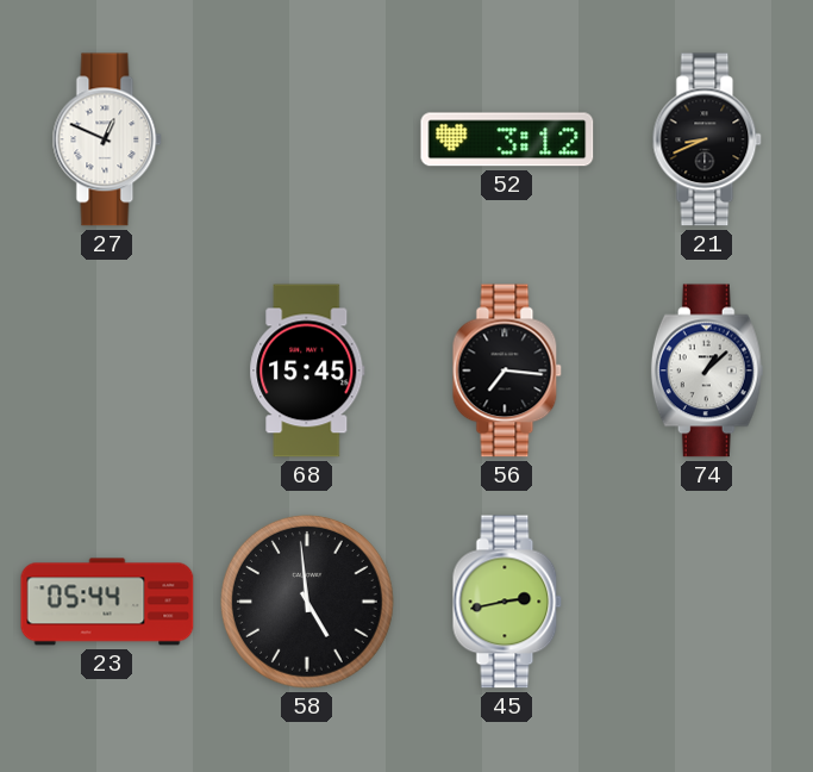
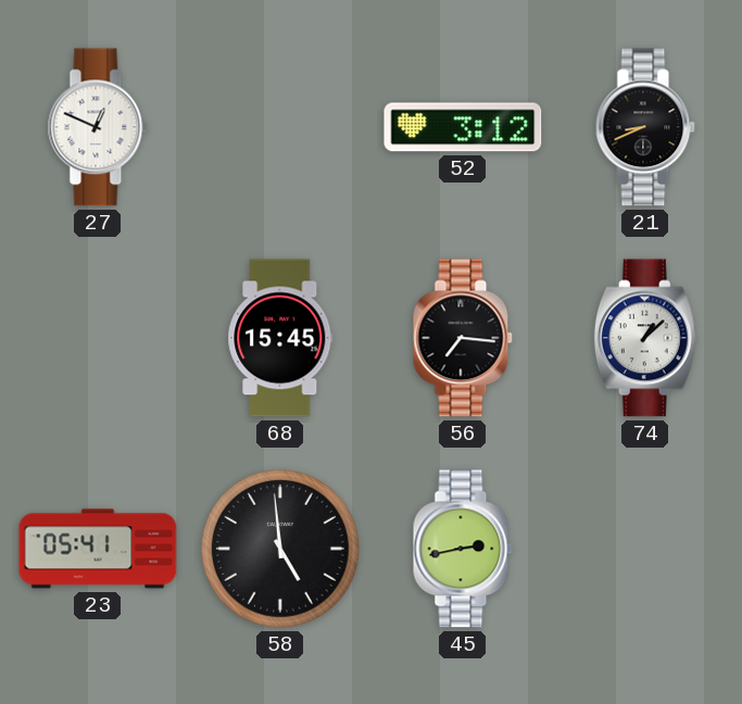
23: 05:44 -> 05:41
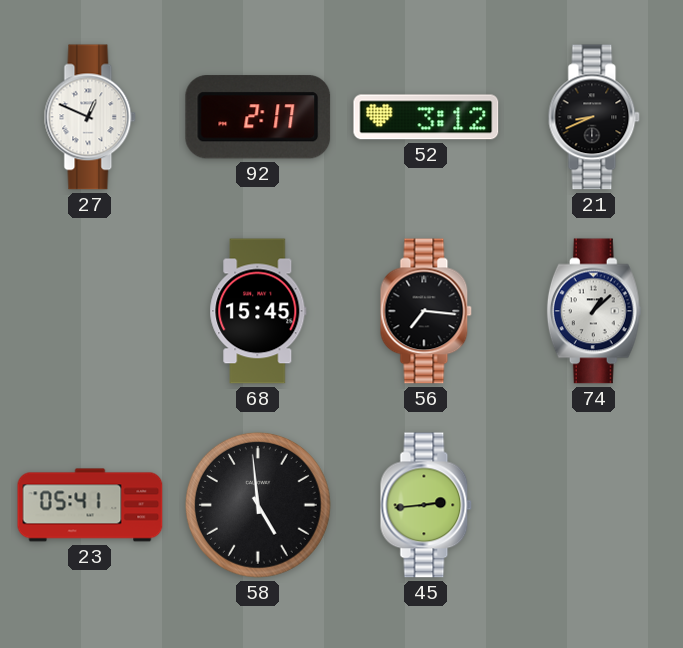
92: none -> 2:17
45: 2:43 -> 2:44
